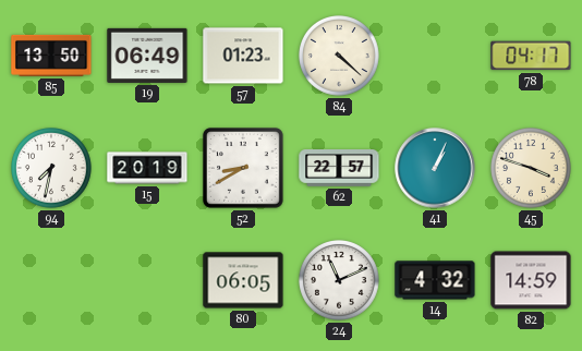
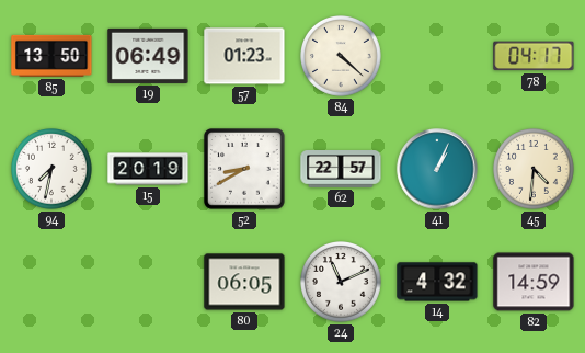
45: 3:48 -> 4:31
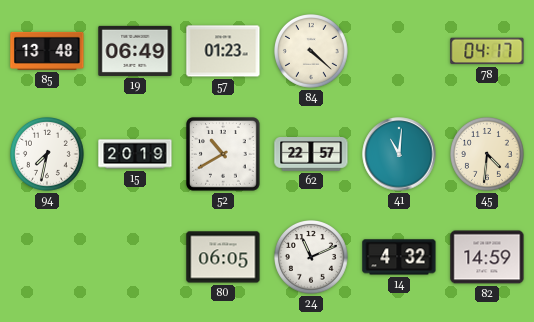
85: 13:50 -> 13:48
52: 8:40 -> 10:40
41: 1:04 -> 11:01
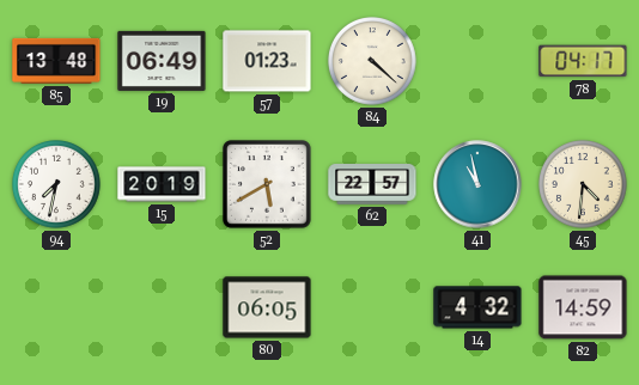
52: 10:40 -> 5:40
41: 11:01 -> 10:58
24: 11:11 -> none
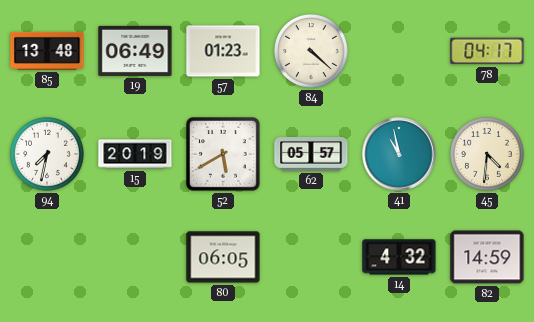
62: 22:57 -> 05:57
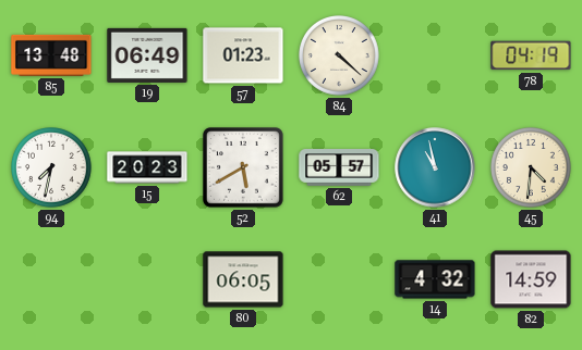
78: 04:17 -> 04:19
15: 20:19 -> 20:23
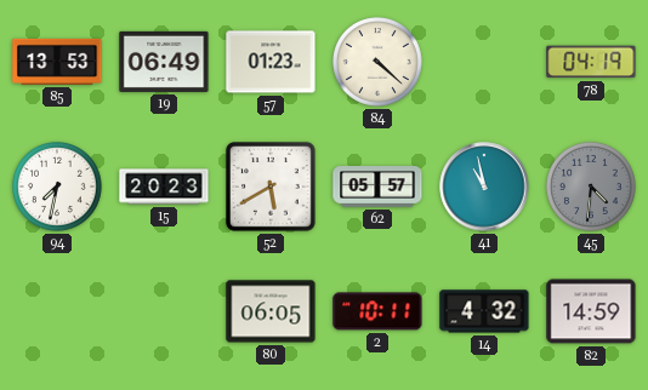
85: 13:48 -> 13:53
45 dial: cream -> grey
2: none -> 10:11
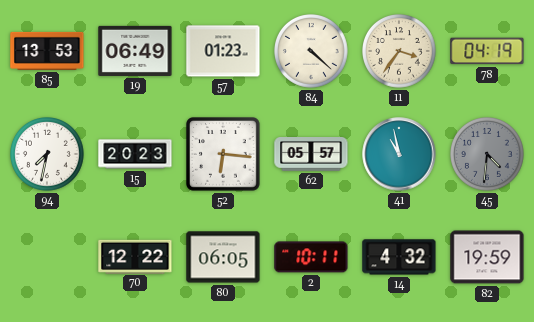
11: none -> 3:36
52: 5:40 -> 6:16
70: none -> 12:22
82: 14:59 -> 19:59
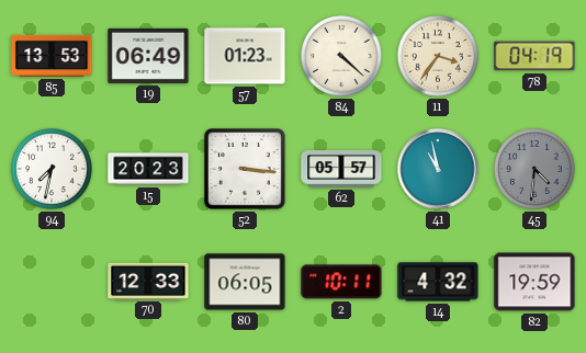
52: 6:16 -> 3:16
70: 12:22 -> 12:33
